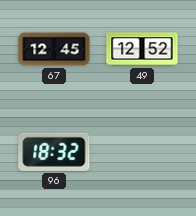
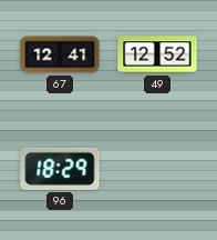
67: 12:45 -> 12:41
96: 18:32 -> 18:29
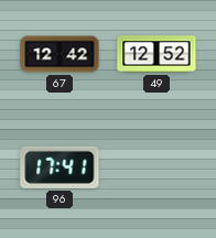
67: 12:41 -> 12:42
96: 18:29 -> 17:41
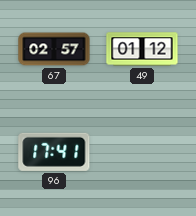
67: 12:42 -> 02:57
49: 12:52 -> 01:12
